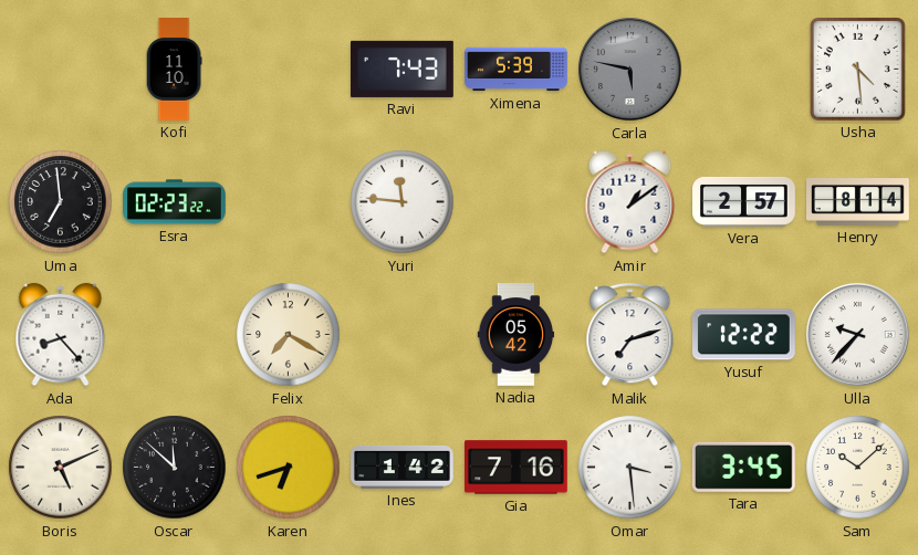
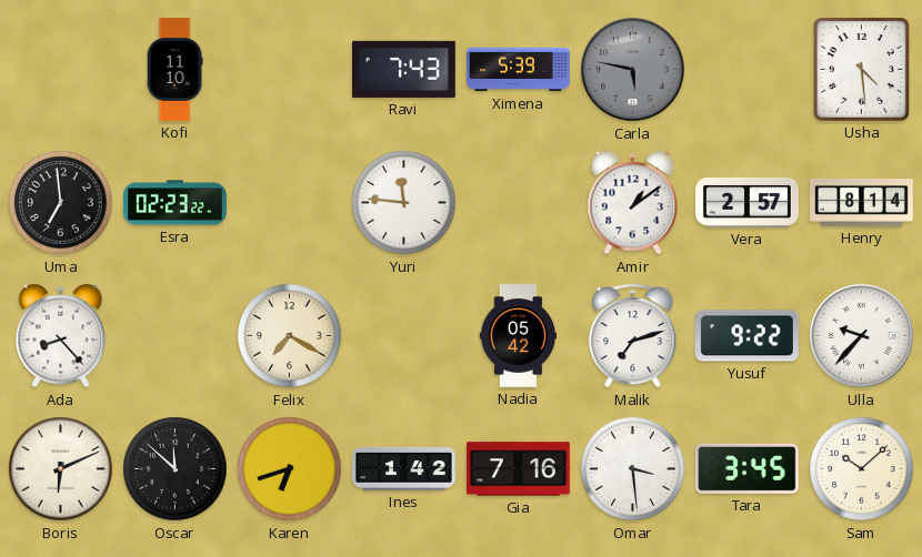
Yusuf: 12:22 -> 9:22
Boris: 5:11 -> 6:11
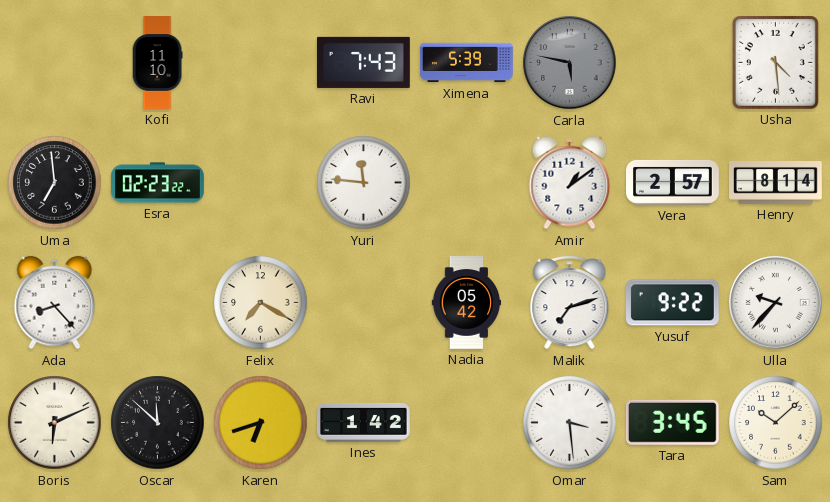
Gia: 7:16 -> none
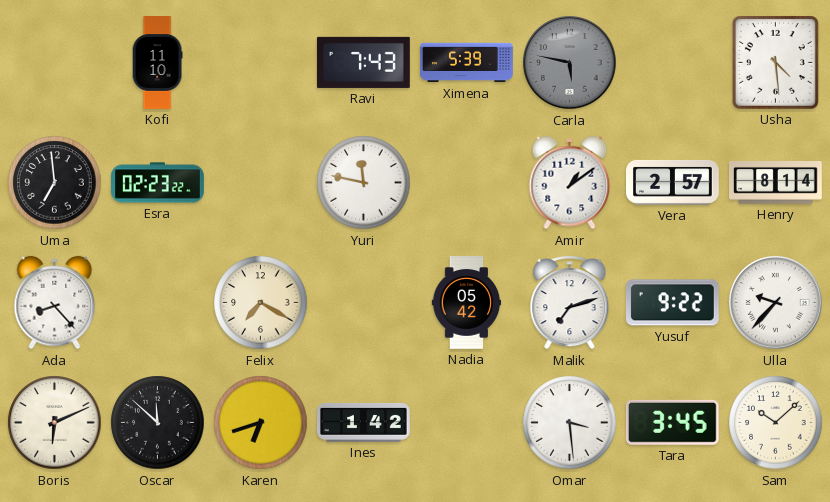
Yuri: 11:46 -> 11:47
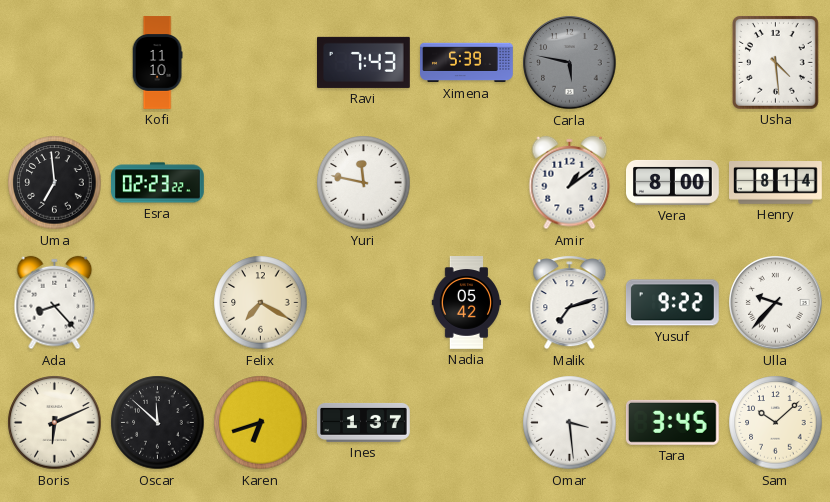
Vera: 2:57 -> 8:00
Ines: 1:42 -> 1:37
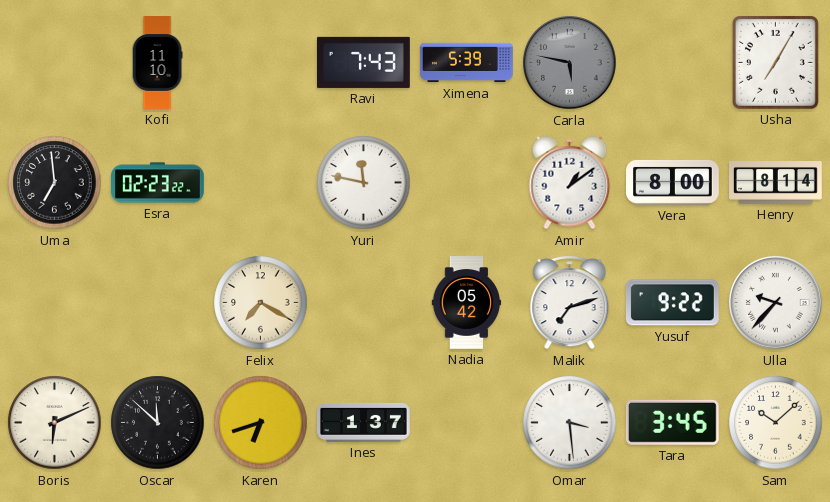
Usha: 4:29 -> 7:05
Ada: 8:23 -> none
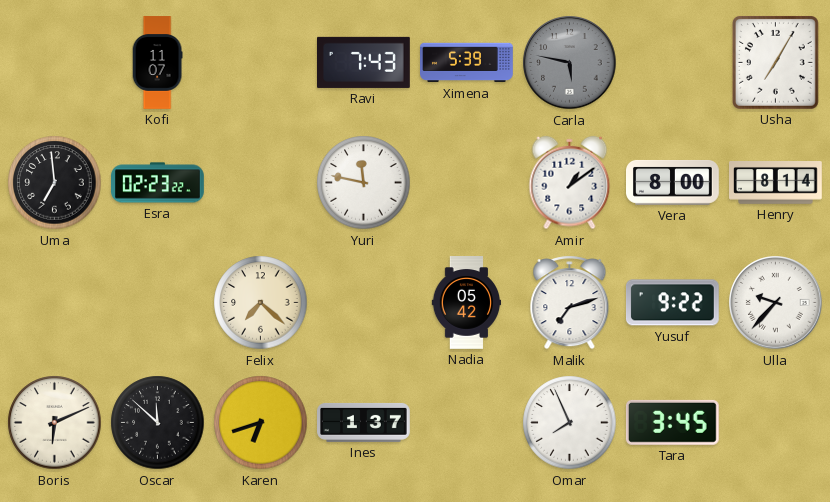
Kofi: 11:10 -> 11:07
Felix: 7:20 -> 7:22
Omar: 3:29 -> 7:56
Sam: 10:08 -> none
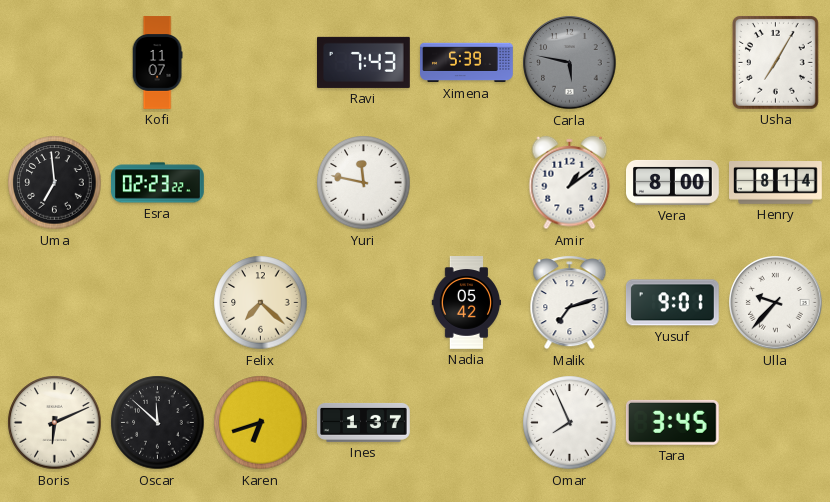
Yusuf: 9:22 -> 9:01
